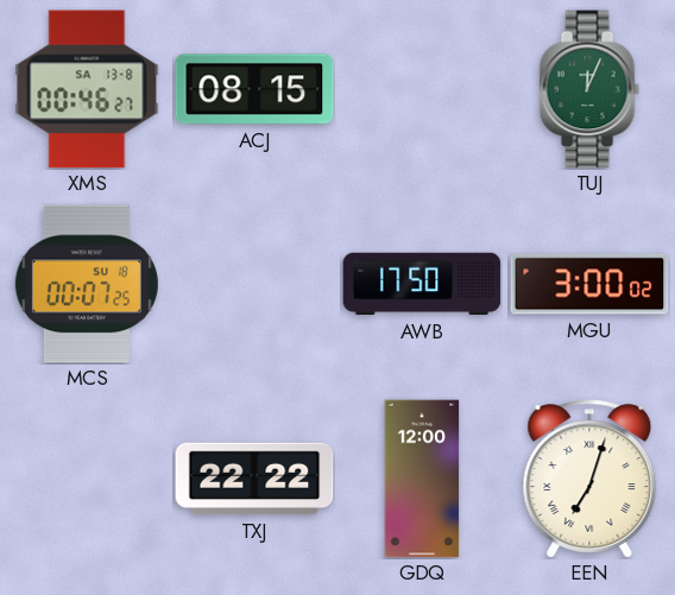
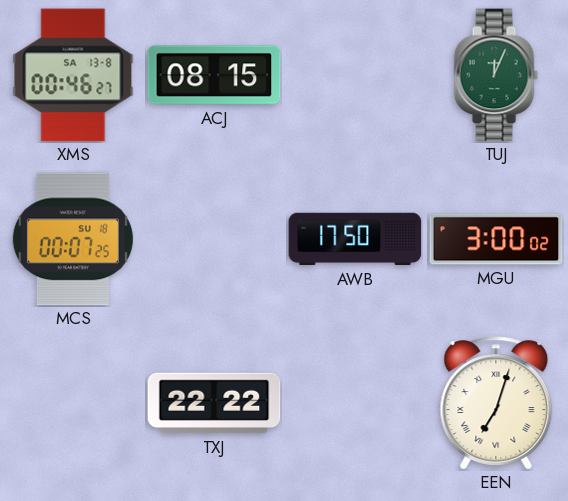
GDQ: 12:00 -> none
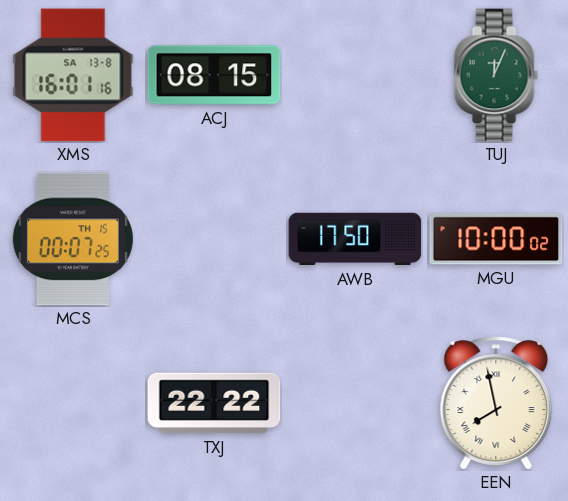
XMS: 00:46 -> 16:01
MCS date: SU 18 -> TH 15
MGU: 3:00 -> 10:00
EEN: 7:03 -> 7:58
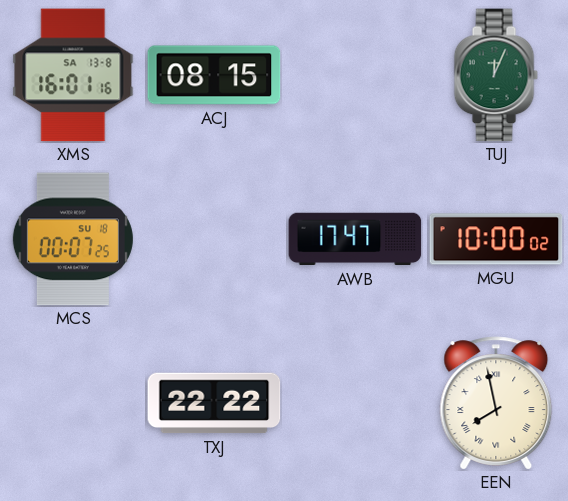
MCS date: TH 15 -> SU 18
AWB: 17:50 -> 17:47
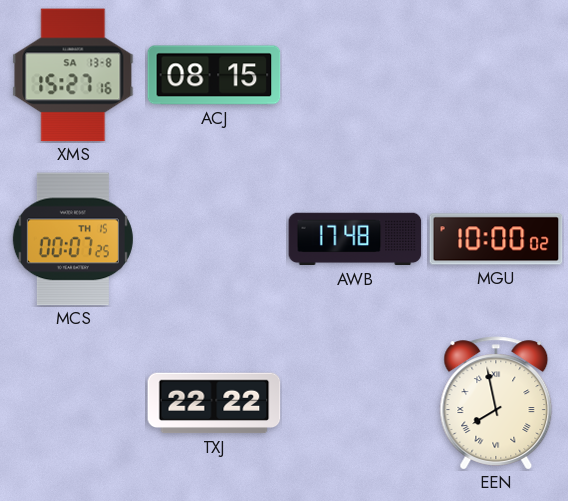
XMS: 16:01 -> 15:27
TUJ: 12:04 -> none
MCS date: SU 18 -> TH 15
AWB: 17:47 -> 17:48
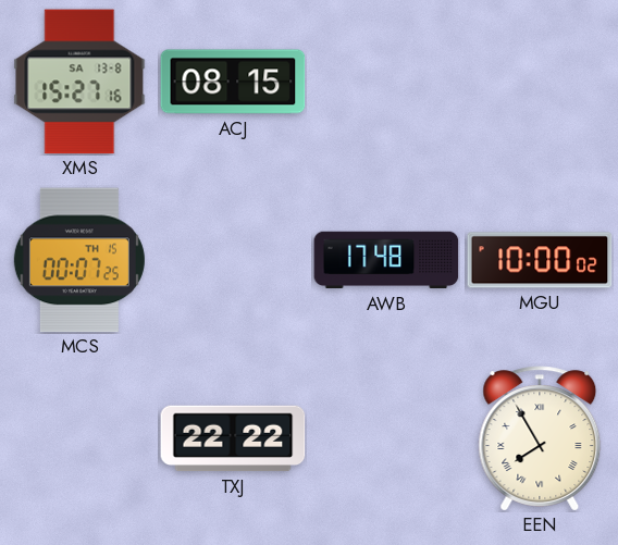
EEN: 7:58 -> 7:55
